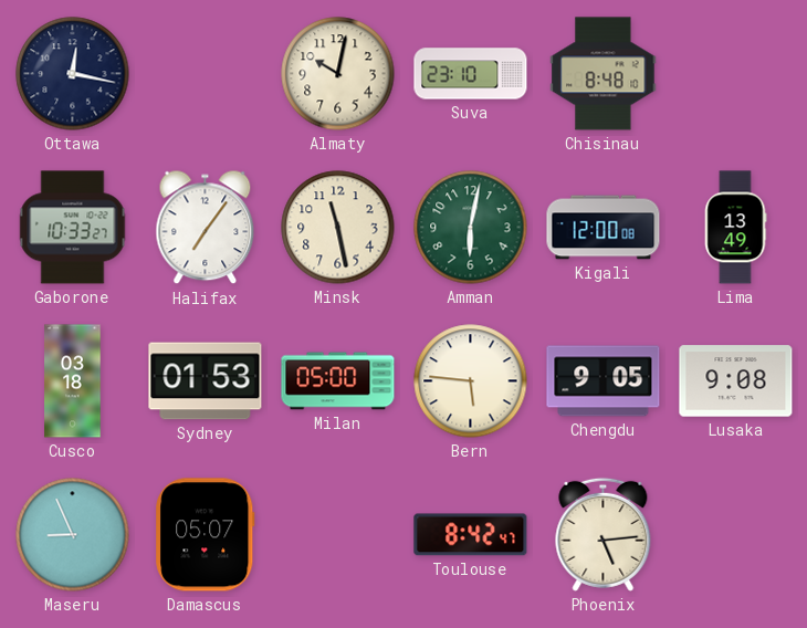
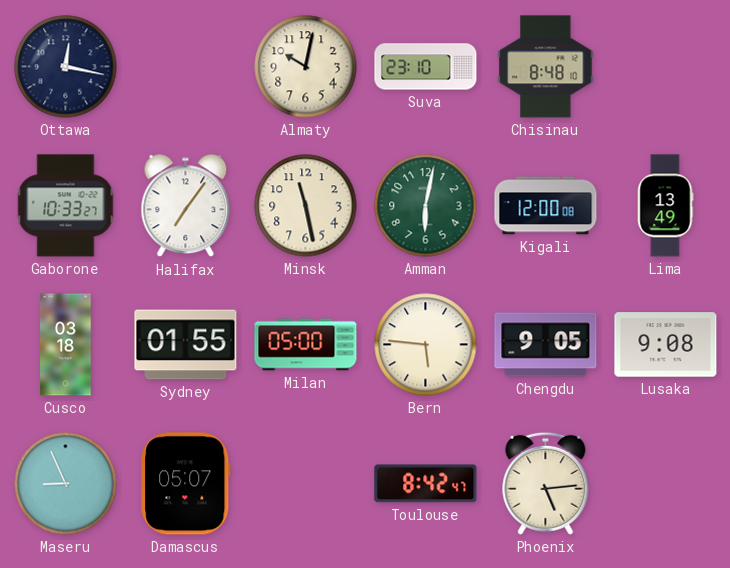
Sydney: 01:53 -> 01:55
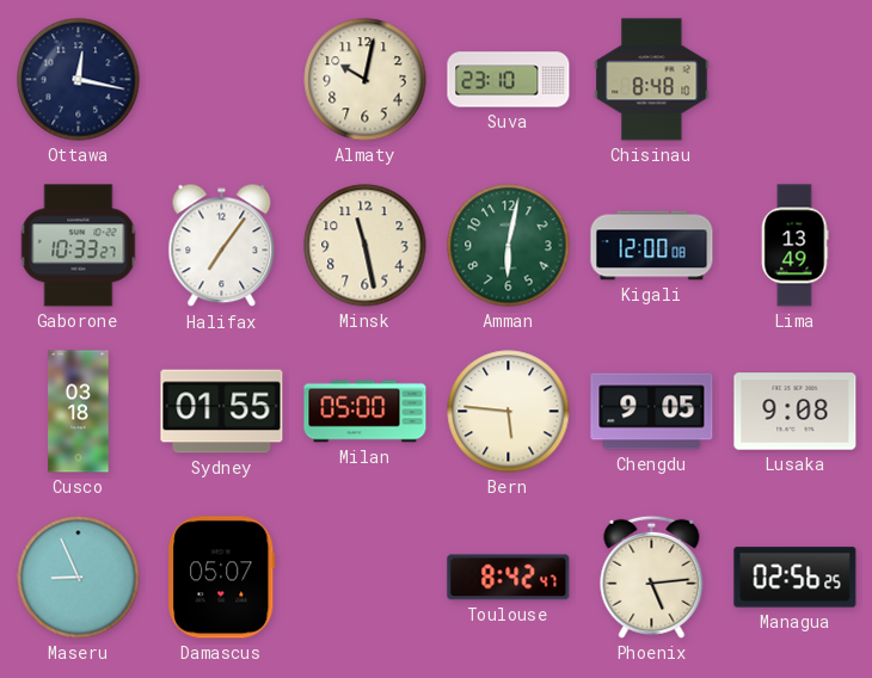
Managua: none -> 02:56
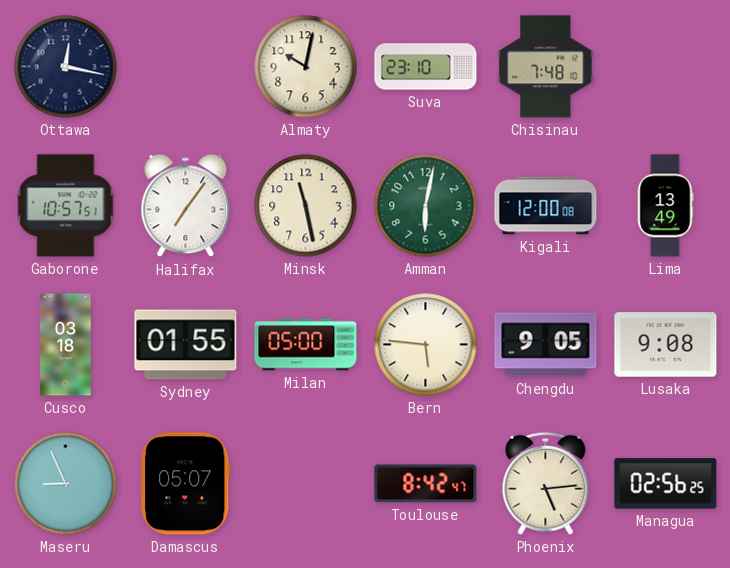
Chisinau: 8:48 -> 7:48
Gaborone: 10:33 -> 10:57
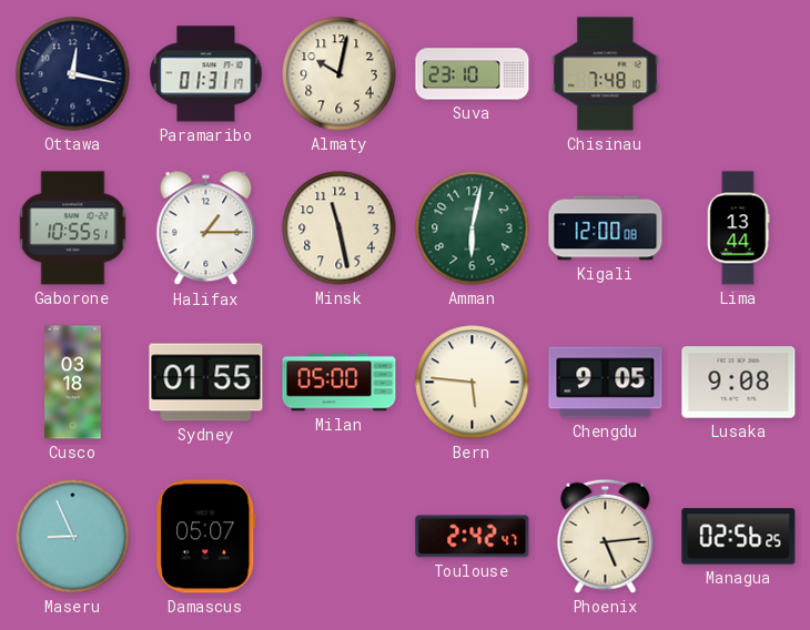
Paramaribo: none -> 01:31
Gaborone: 10:57 -> 10:55
Halifax: 7:06 -> 1:15
Lima: 13:49 -> 13:44
Toulouse: 8:42 -> 2:42
